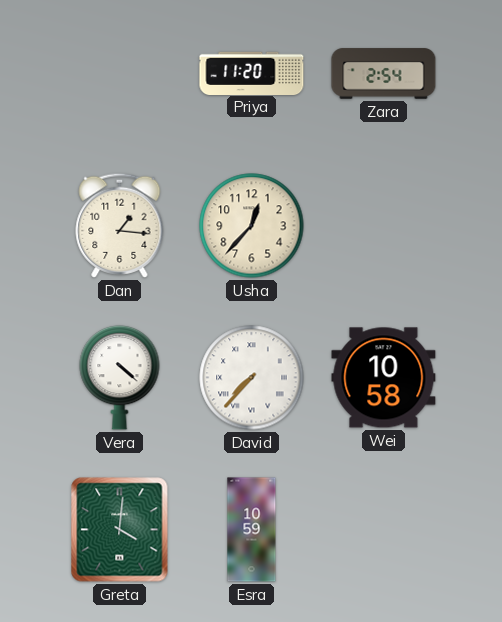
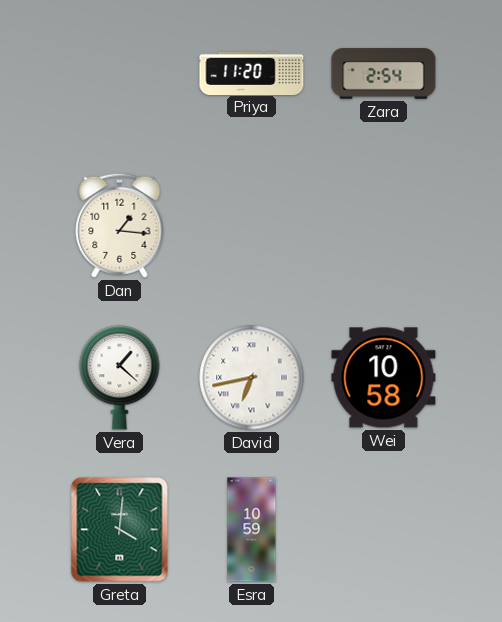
Usha: 12:37 -> none
Vera: 4:22 -> 1:22
David: 7:37 -> 6:43
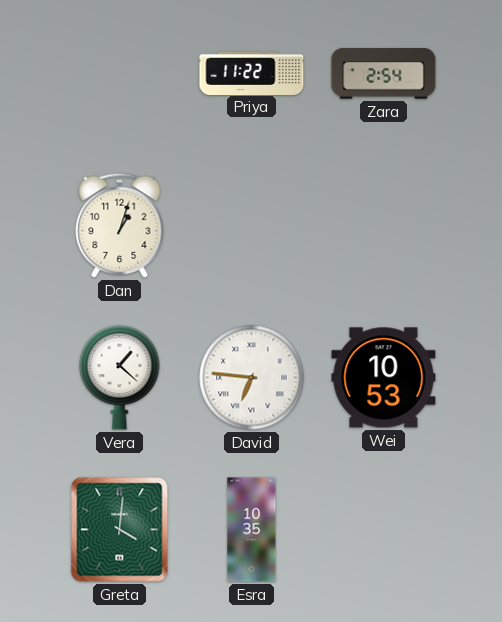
Priya: 11:20 -> 11:22
Dan: 1:16 -> 1:03
David: 6:43 -> 6:46
Wei: 10:58 -> 10:53
Esra: 10:59 -> 10:35
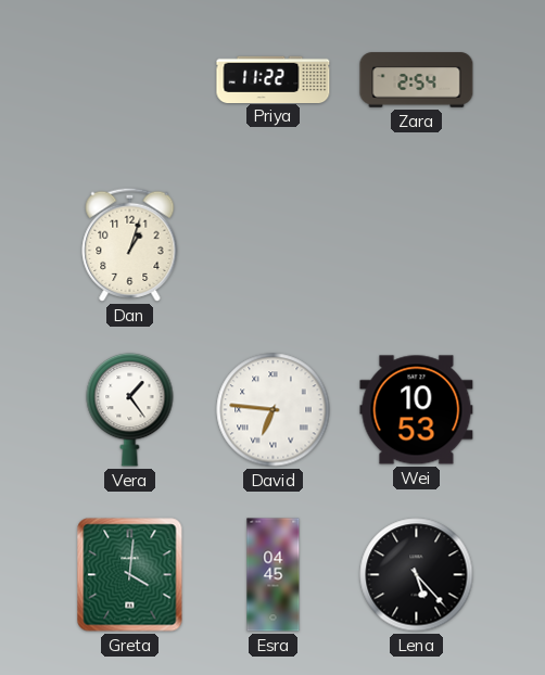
Vera: 1:22 -> 1:24
Esra: 10:35 -> 04:45
Lena: none -> 5:23
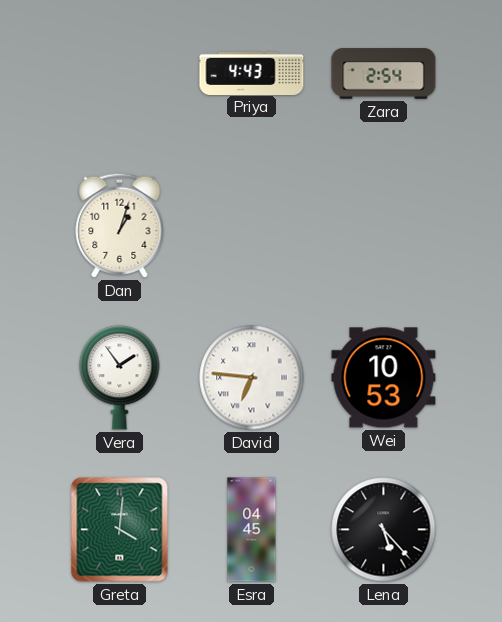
Priya: 11:22 -> 4:43
Vera: 1:24 -> 1:54
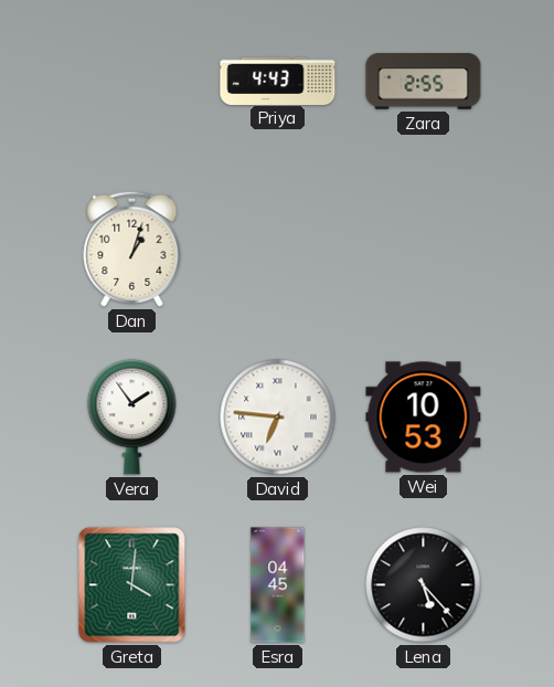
Zara: 2:54 -> 2:55
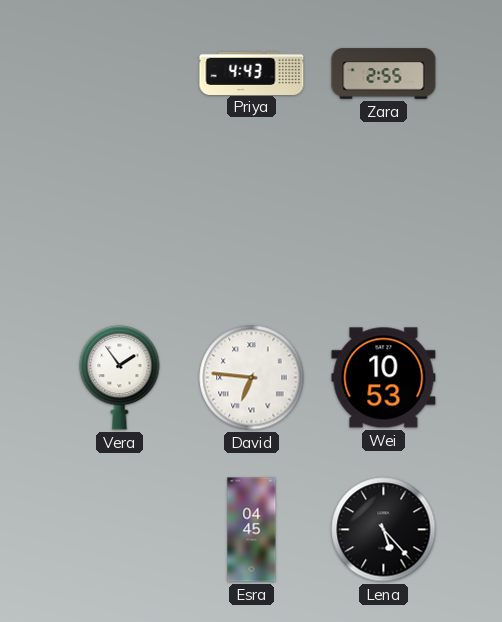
Dan: 1:03 -> none
Greta: 4:01 -> none
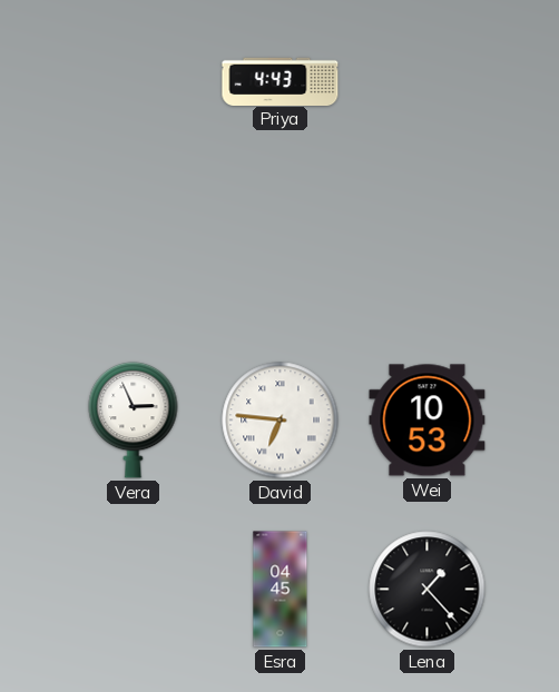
Zara: 2:55 -> none
Vera: 1:54 -> 2:56
Lena: 5:23 -> 1:23
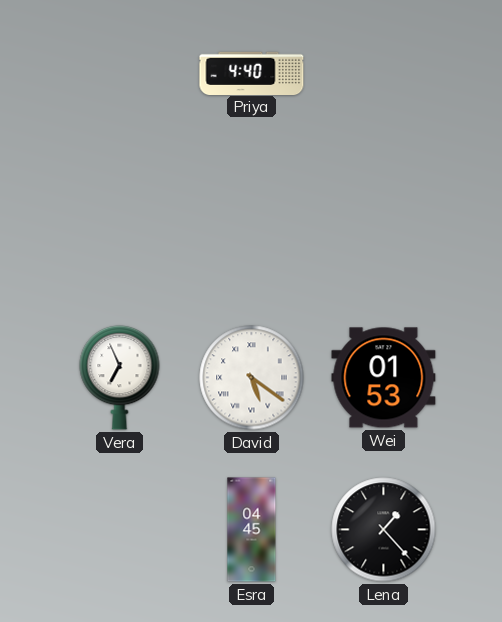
Priya: 4:43 -> 4:40
Vera: 2:56 -> 6:56
David: 6:46 -> 5:21
Wei: 10:53 -> 01:53
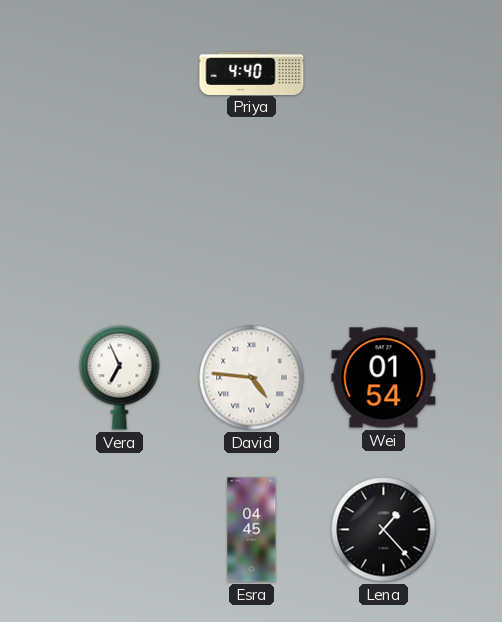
David: 5:21 -> 4:46
Wei: 01:53 -> 01:54
